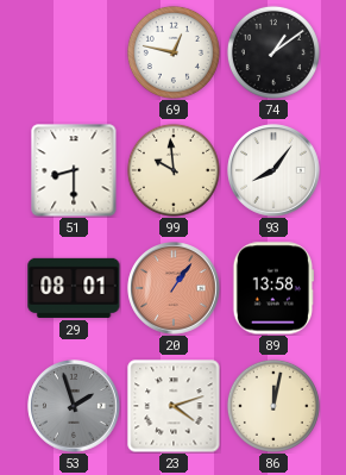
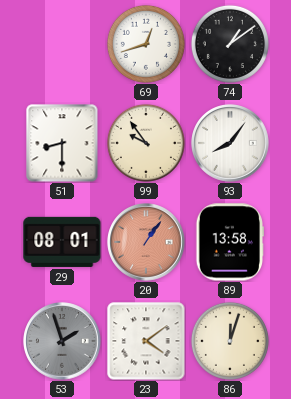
69: 12:47 -> 12:42
99: 9:59 -> 9:54
23: 4:12 -> 4:09
86: 12:02 -> 12:03
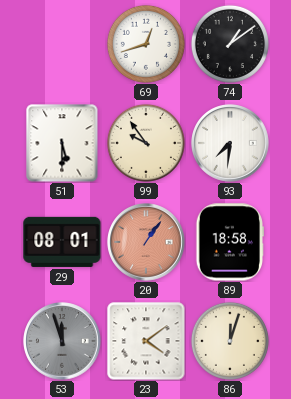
51: 8:30 -> 5:30
93: 8:06 -> 7:31
89: 13:58 -> 18:58
53: 1:57 -> 11:57
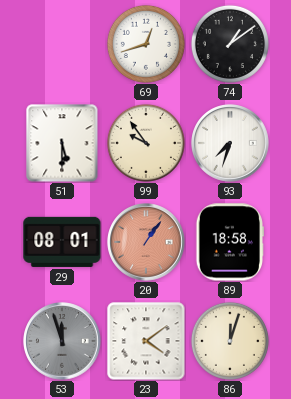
93: 7:31 -> 7:33
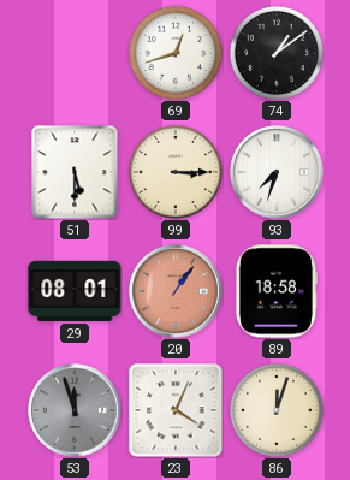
99: 9:54 -> 3:15
23: 4:09 -> 4:04
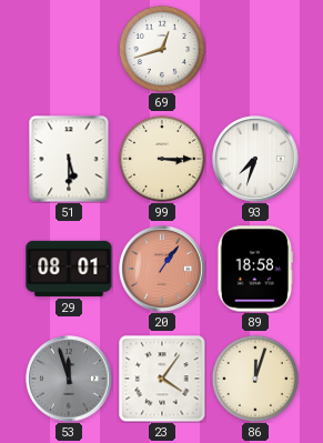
74: 1:09 -> none
23: 4:04 -> 4:06
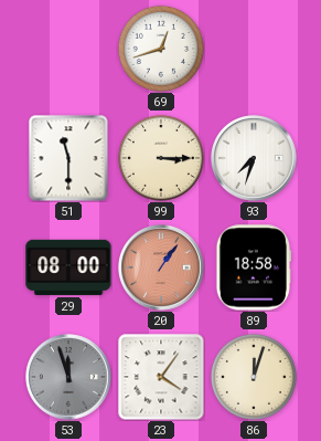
51: 5:30 -> 11:30
29: 08:01 -> 08:00
